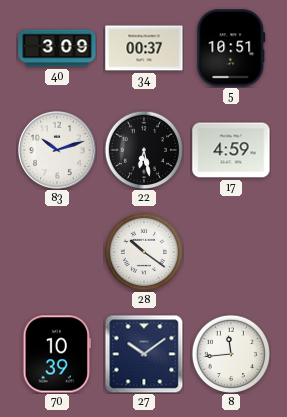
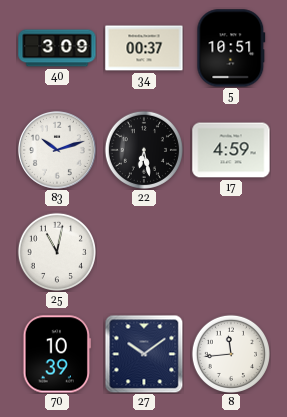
25: none -> 11:02
28: 10:21 -> none
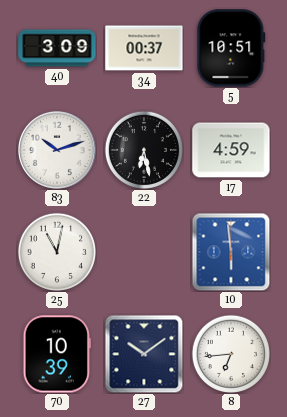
10: none -> 5:59
8: 11:44 -> 6:44
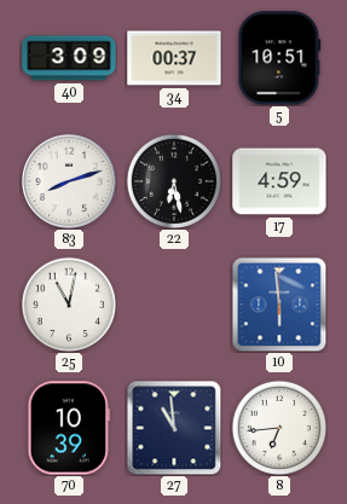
83: 10:12 -> 8:12
27: 10:09 -> 10:59
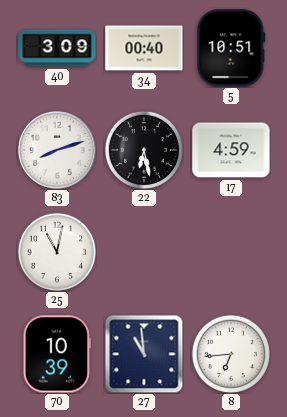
34: 00:37 -> 00:40
10: 5:59 -> none
